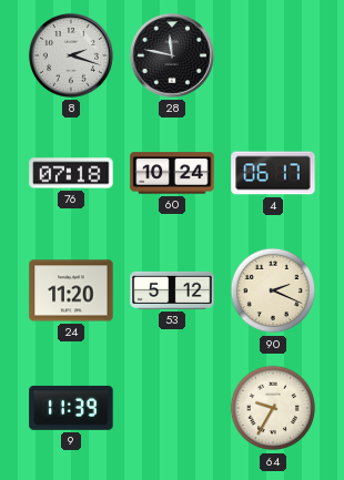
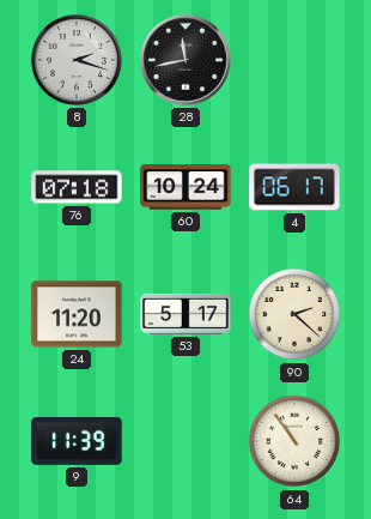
28: 11:47 -> 11:43
53: 5:12 -> 5:17
90: 2:19 -> 2:22
64: 9:35 -> 10:54
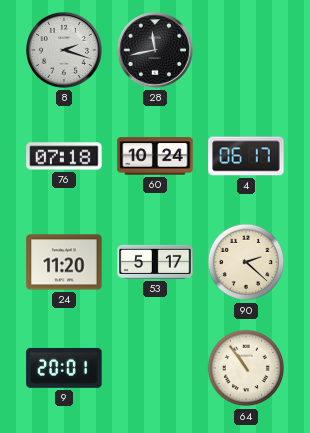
9: 11:39 -> 20:01
